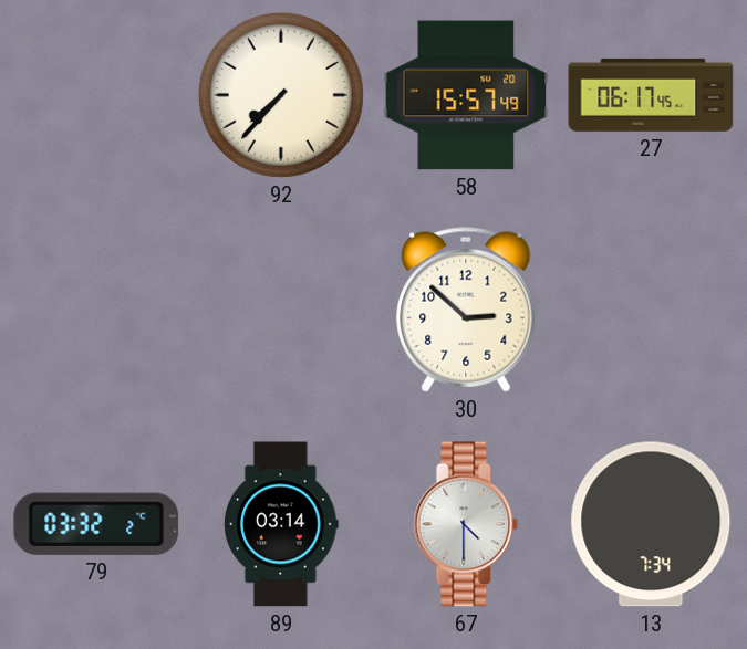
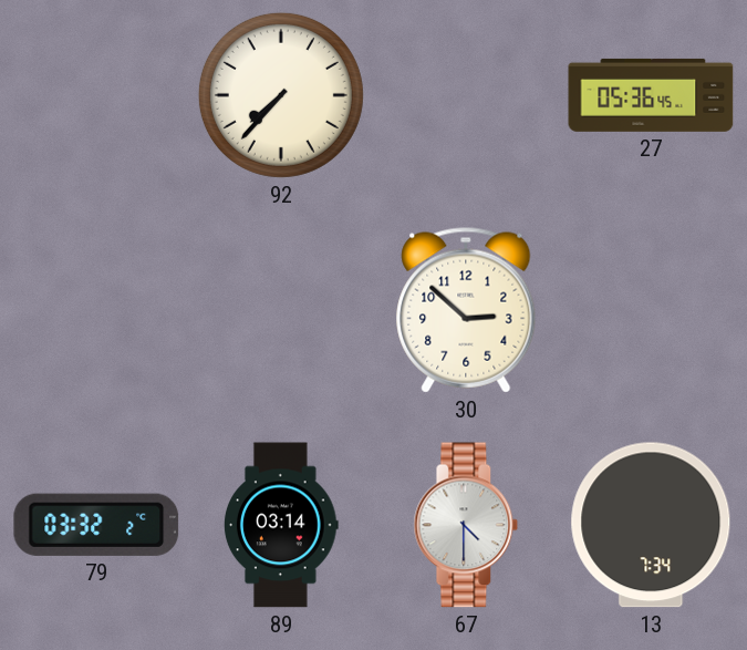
58: 15:57 -> none
27: 06:17 -> 05:36
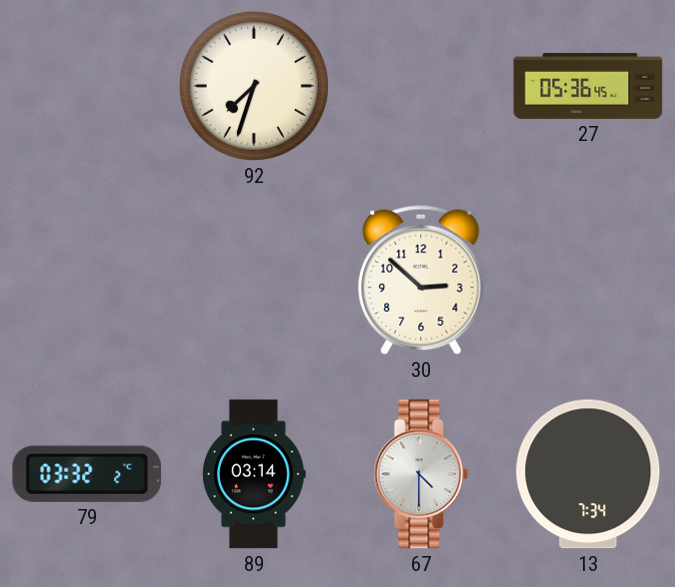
92: 7:37 -> 7:33
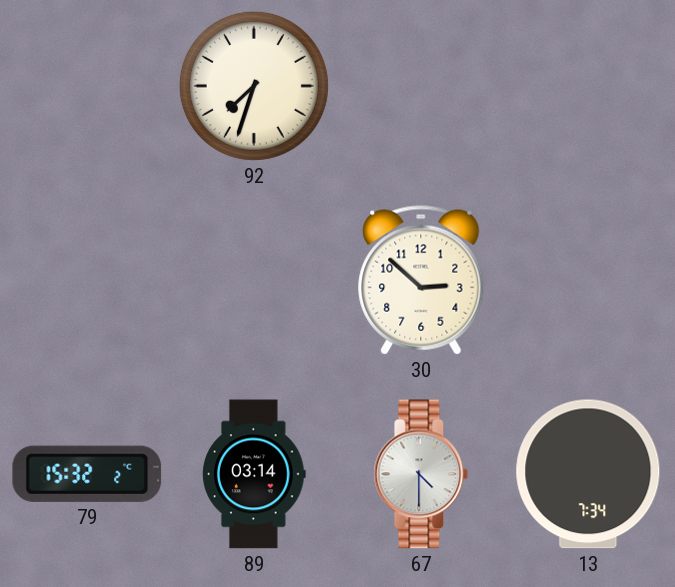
27: 05:36 -> none
79: 03:32 -> 15:32
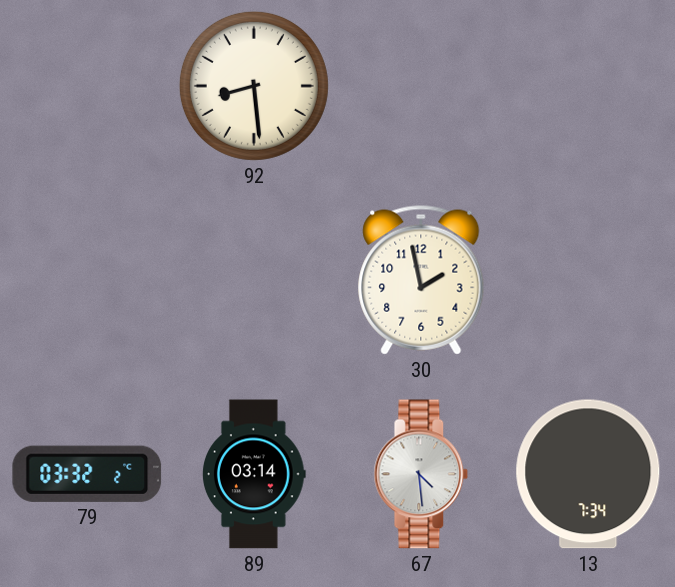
92: 7:33 -> 8:29
30: 2:52 -> 1:58
79: 15:32 -> 03:32
67: 4:30 -> 4:29
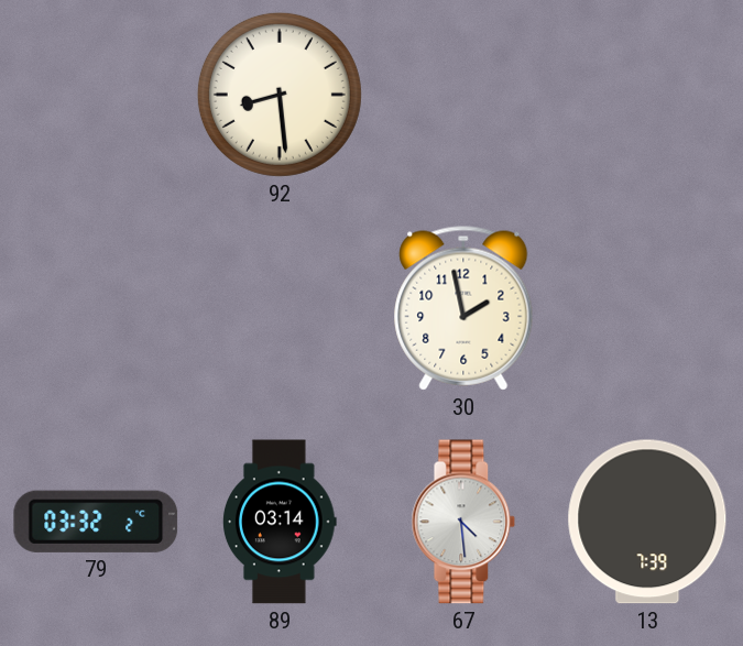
13: 7:34 -> 7:39
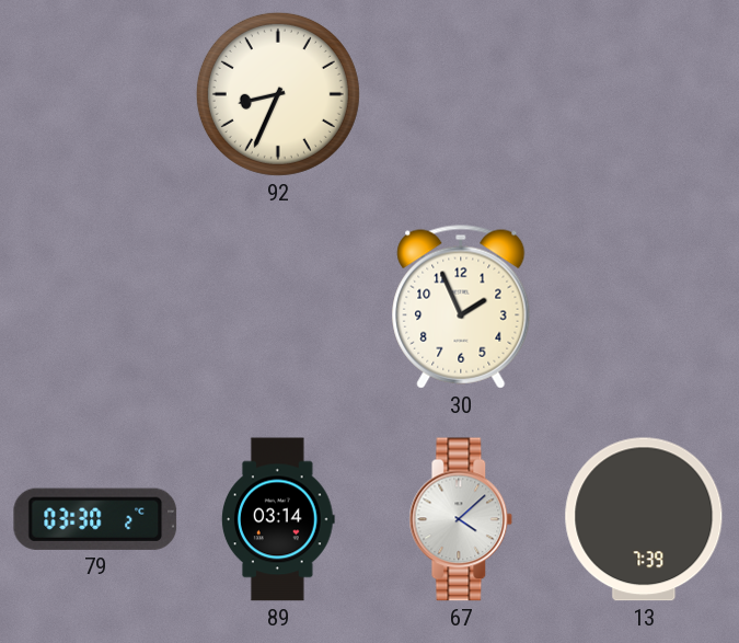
92: 8:29 -> 8:34
30: 1:58 -> 1:56
79: 03:32 -> 03:30
67: 4:29 -> 4:08
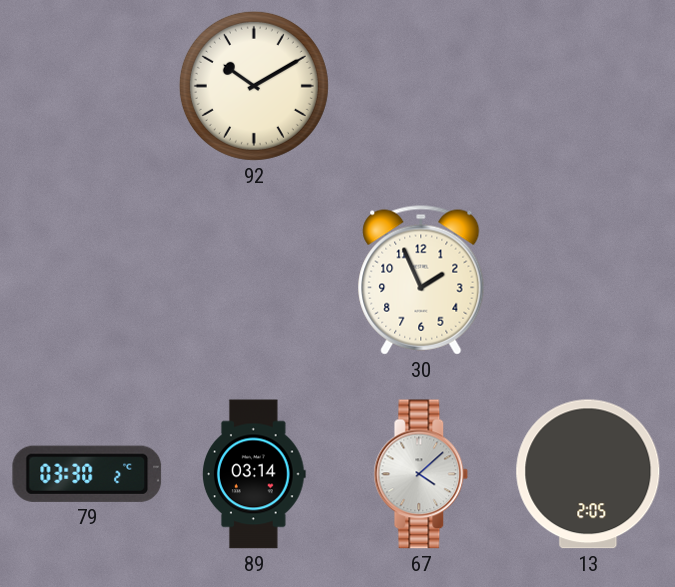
92: 8:34 -> 10:10
13: 7:39 -> 2:05
